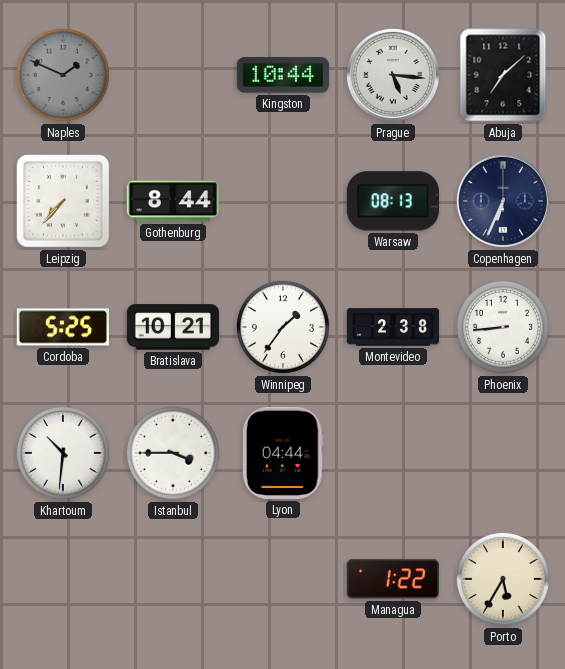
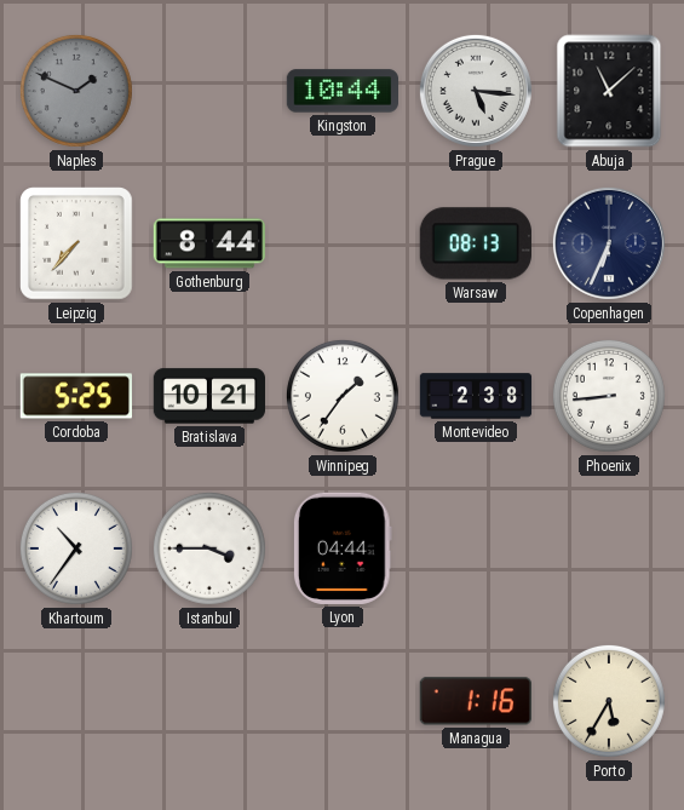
Abuja: 7:08 -> 11:08
Khartoum: 10:31 -> 10:36
Managua: 1:22 -> 1:16
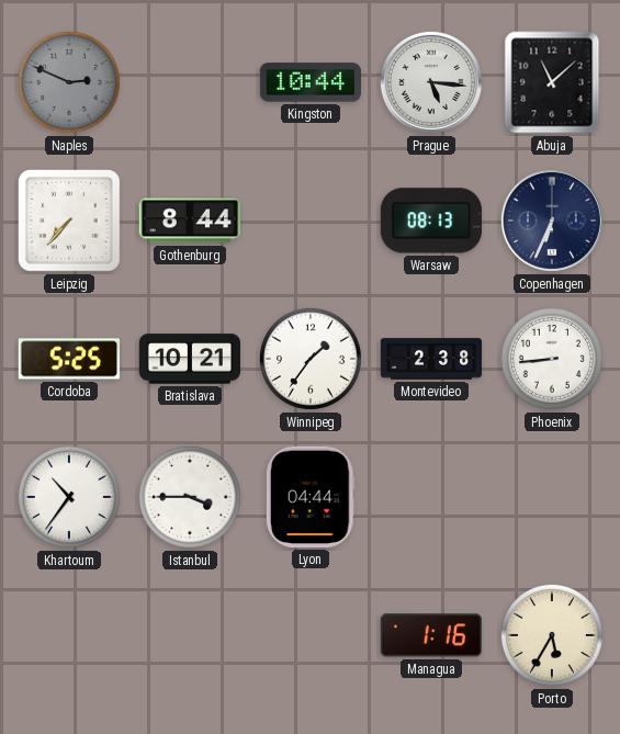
Naples: 1:49 -> 2:49
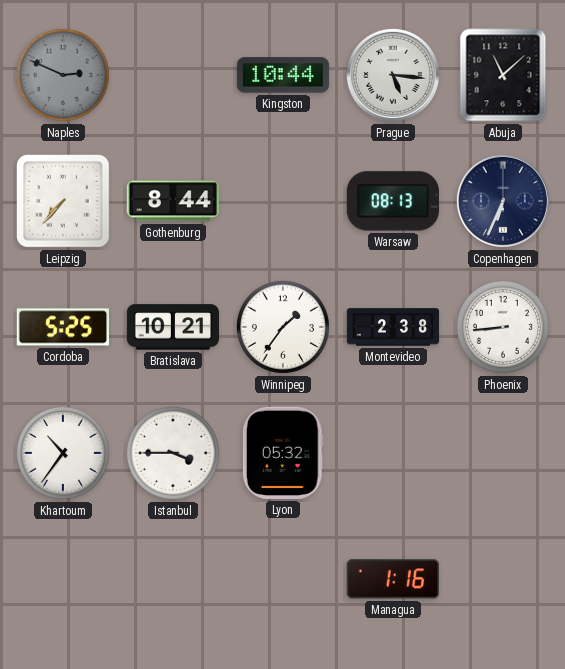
Lyon: 04:44 -> 05:32
Porto: 5:35 -> none
